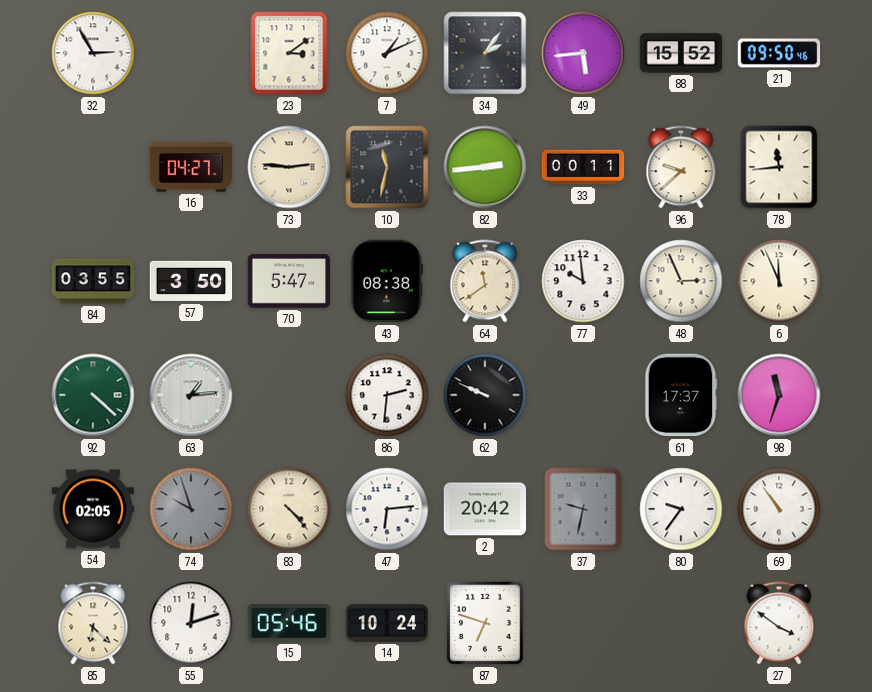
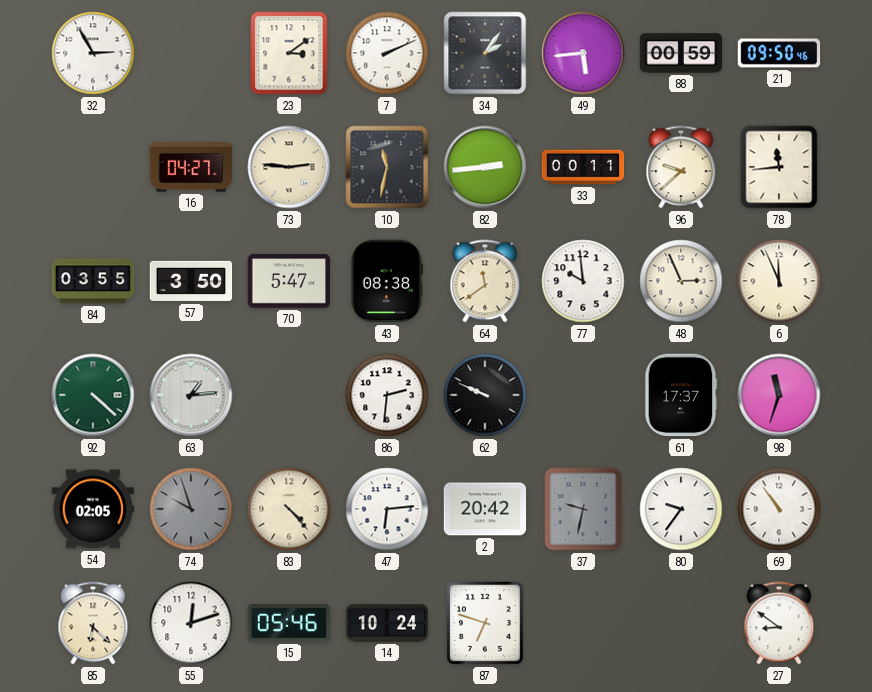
7: 1:11 -> 2:11
88: 15:52 -> 00:59
27: 3:51 -> 8:51
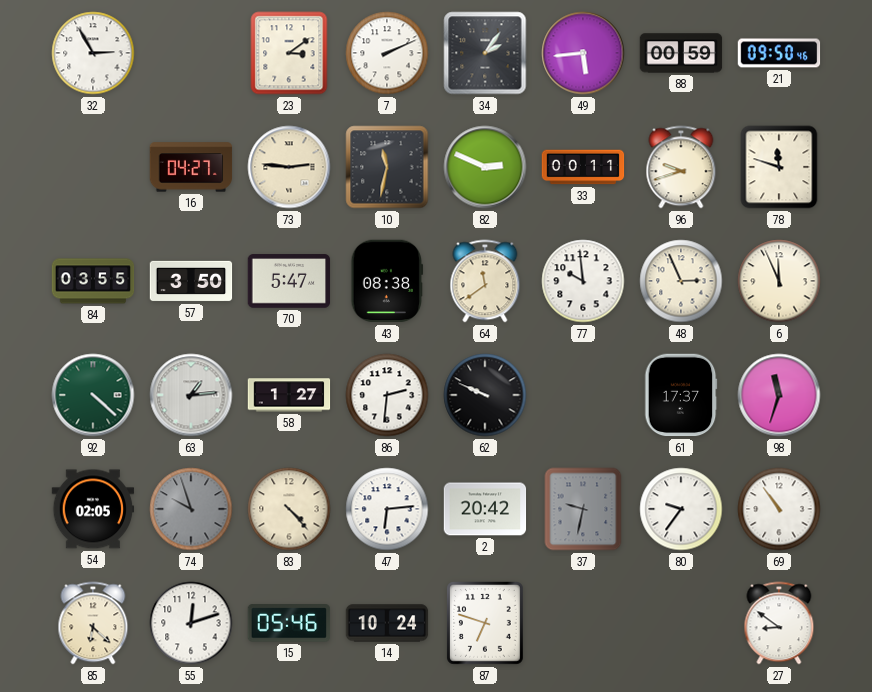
82: 2:44 -> 2:49
96: 9:38 -> 9:42
78: 11:44 -> 11:48
58: none -> 1:27
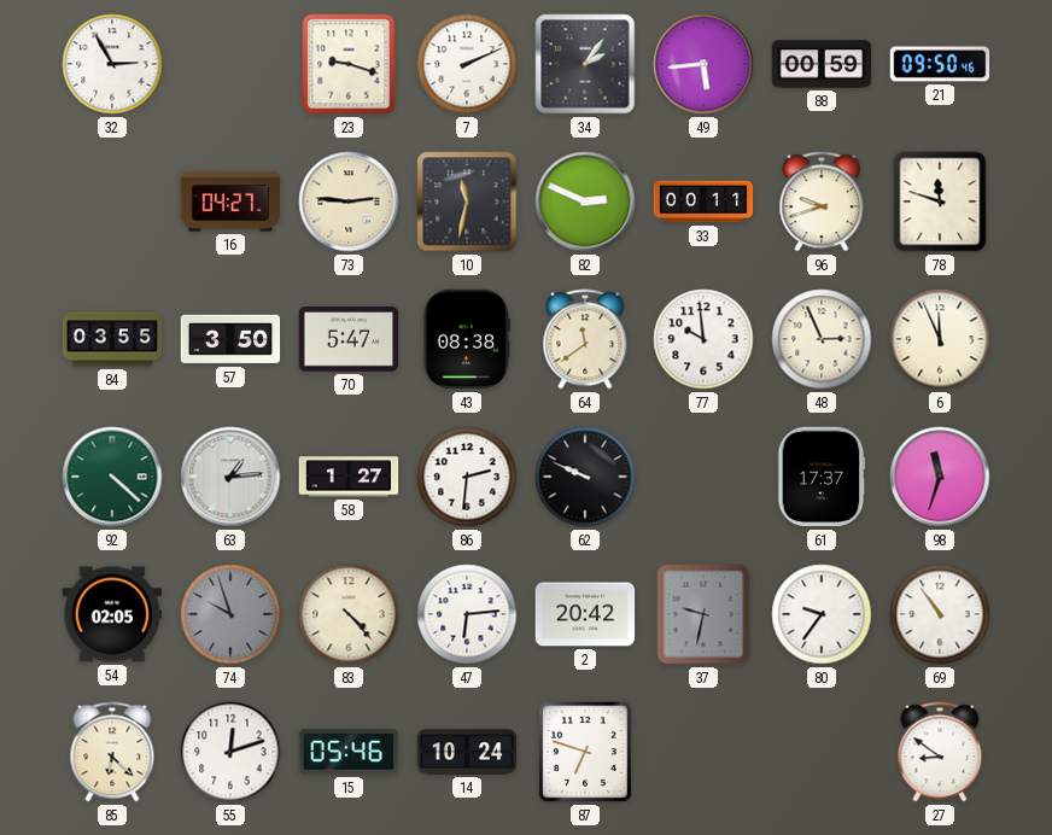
23: 3:09 -> 9:18
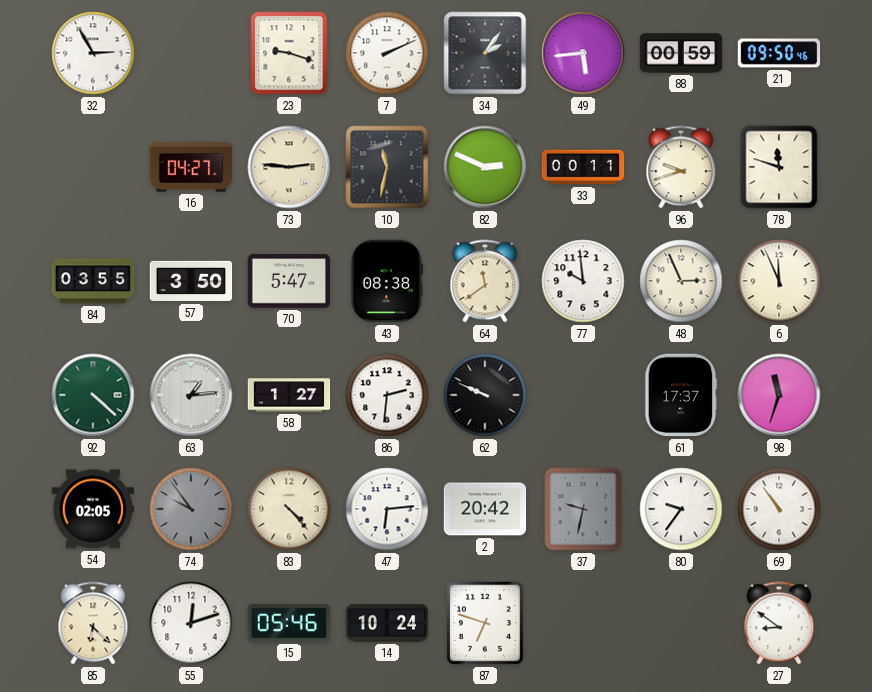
74: 9:57 -> 9:54
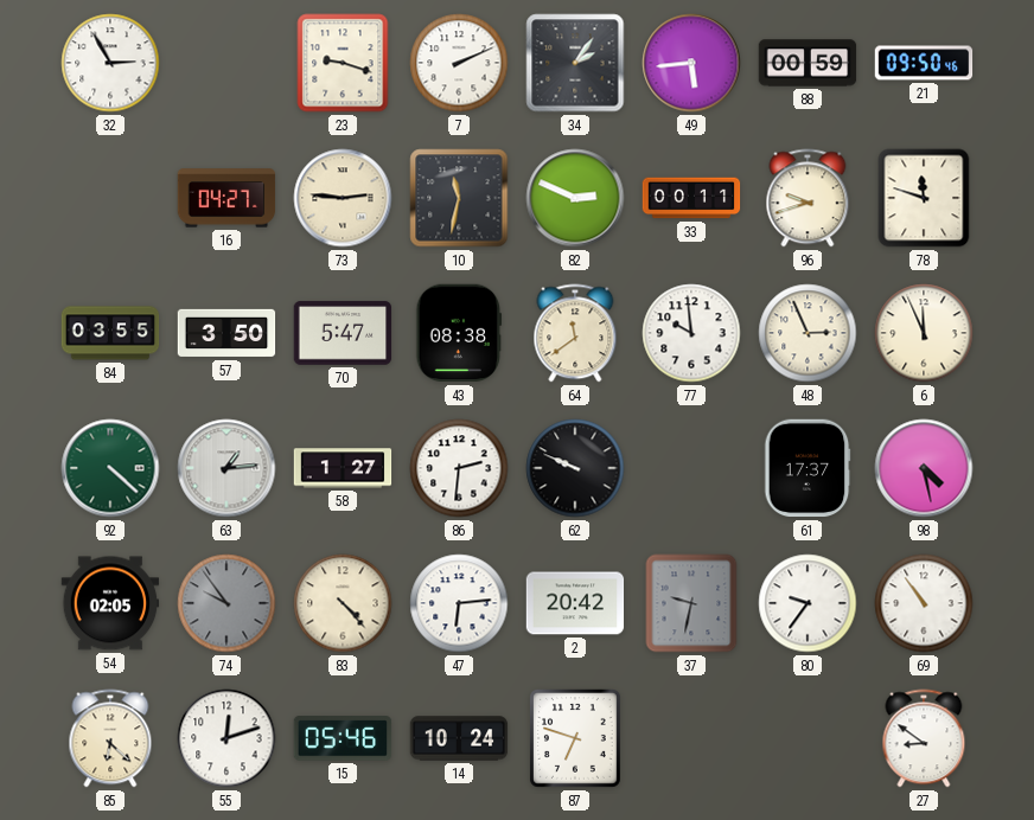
98: 11:33 -> 4:28
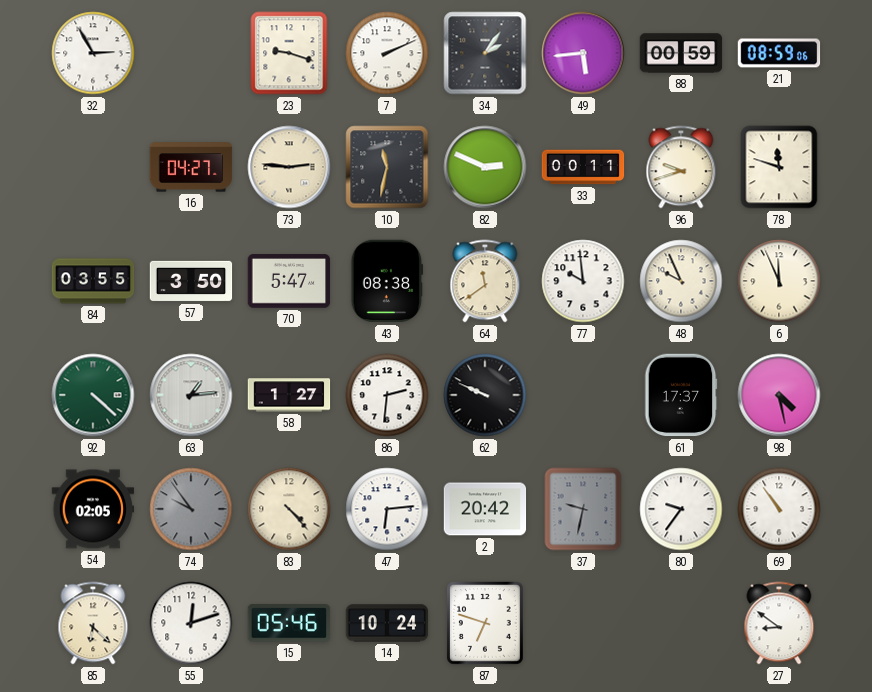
21: 09:50 -> 08:59
48: 2:56 -> 9:56
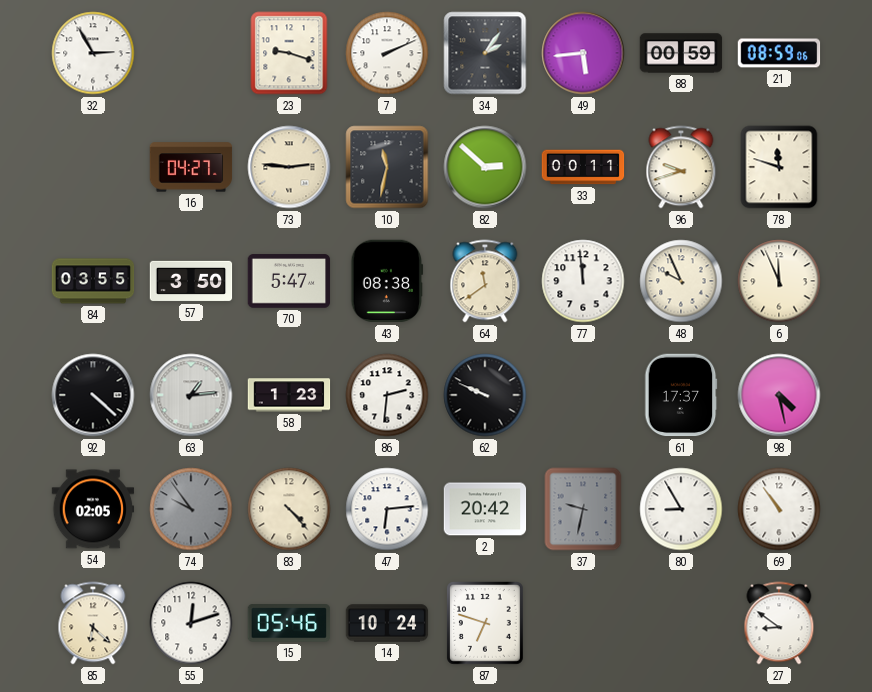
82: 2:49 -> 2:52
77: 9:59 -> 11:59
92 dial: green -> black
58: 1:27 -> 1:23
80: 9:36 -> 8:55
